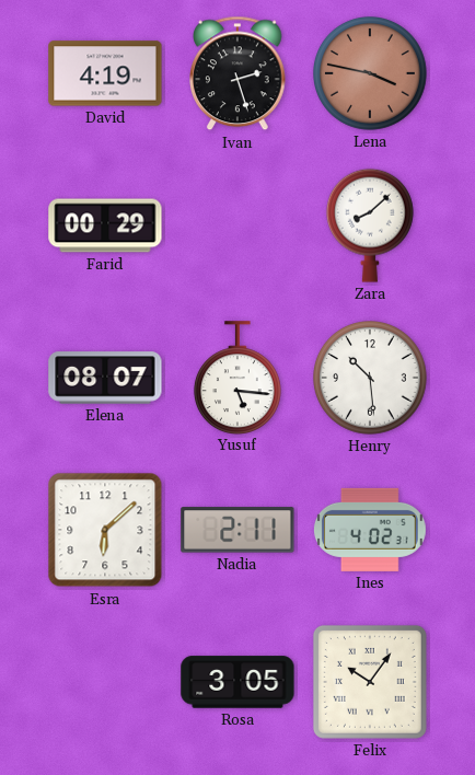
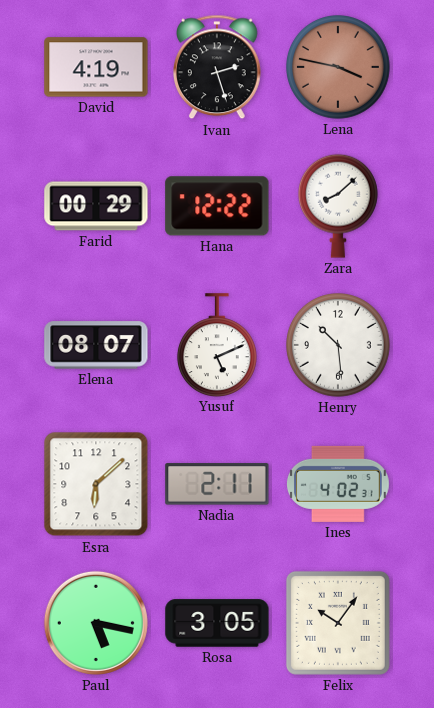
Hana: none -> 12:22
Yusuf: 5:16 -> 5:11
Paul: none -> 5:17
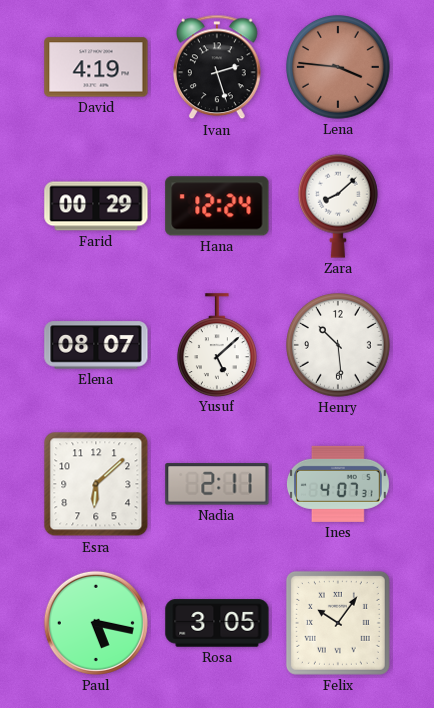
Lena: 3:47 -> 3:46
Hana: 12:22 -> 12:24
Yusuf: 5:11 -> 5:08
Ines: 4:02 -> 4:07
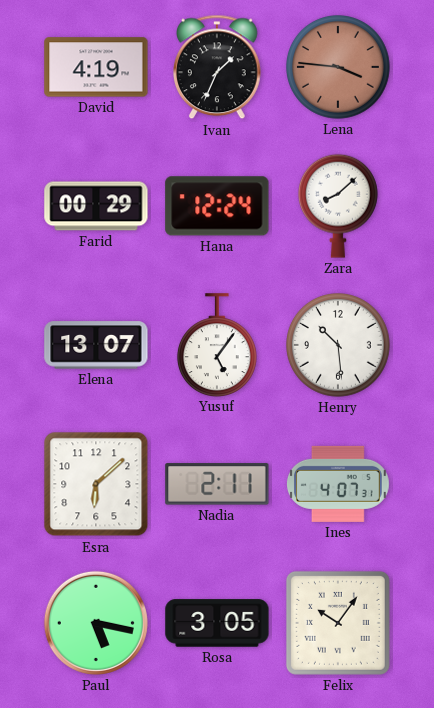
Ivan: 2:27 -> 1:34
Elena: 08:07 -> 13:07
Yusuf: 5:08 -> 5:06
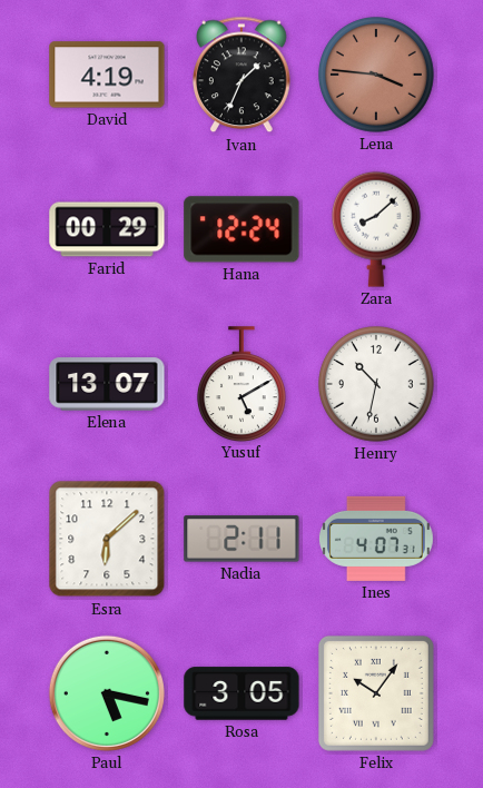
Yusuf: 5:06 -> 5:10
Henry: 10:29 -> 10:32
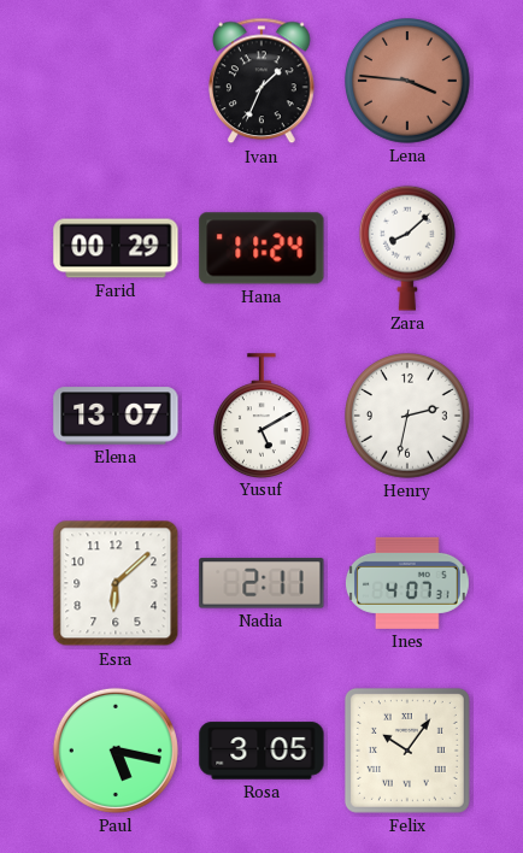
David: 4:19 -> none
Hana: 12:24 -> 11:24
Henry: 10:32 -> 2:32
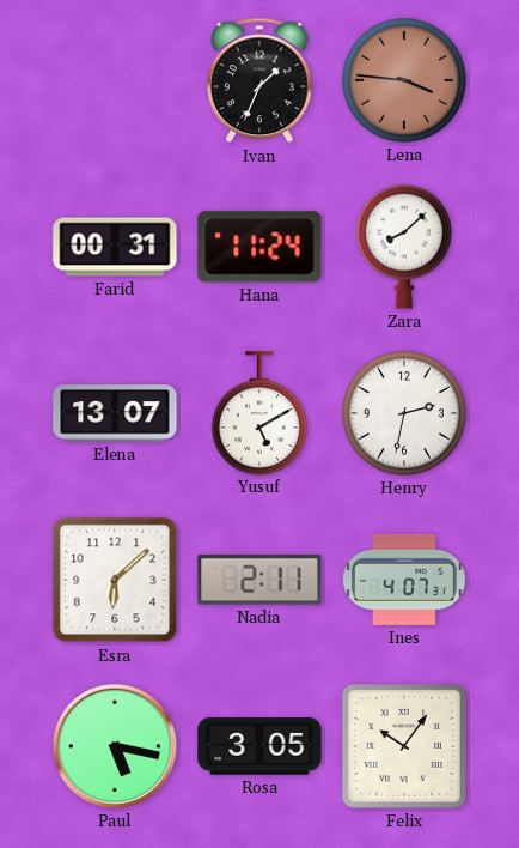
Farid: 00:29 -> 00:31
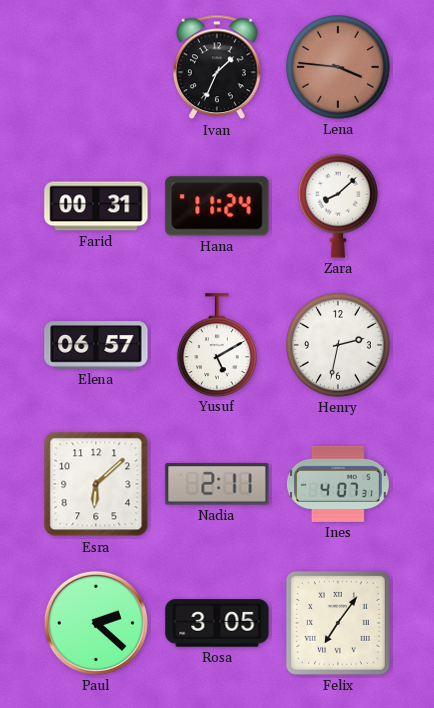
Elena: 13:07 -> 06:57
Paul: 5:17 -> 2:22
Felix: 10:06 -> 7:06
